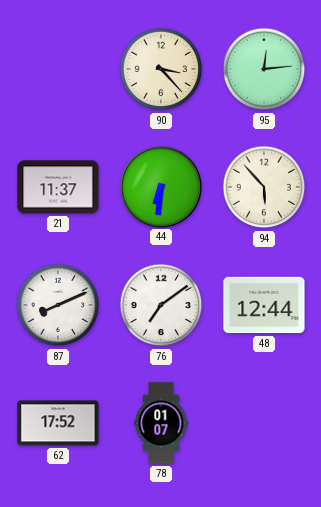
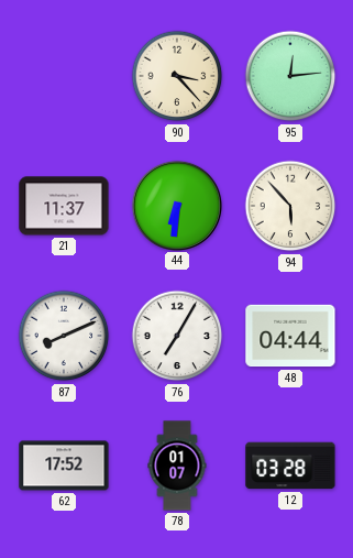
76: 7:09 -> 7:05
48: 12:44 -> 04:44
12: none -> 03:28
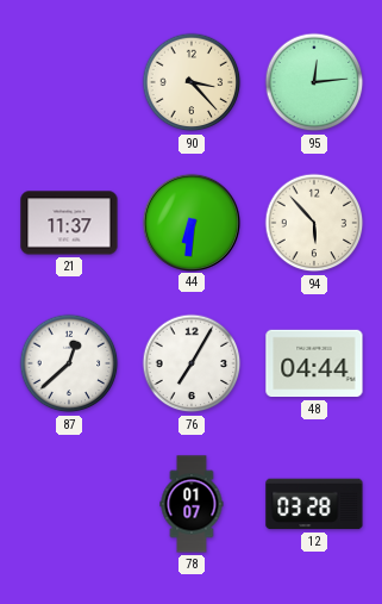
87: 8:11 -> 12:38
62: 17:52 -> none
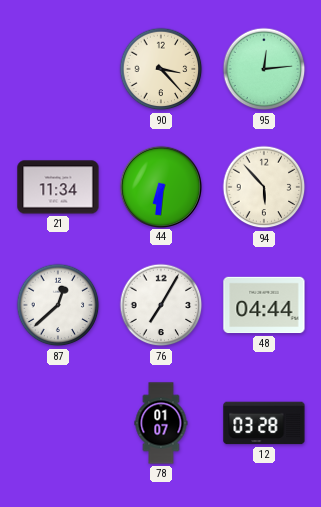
21: 11:37 -> 11:34
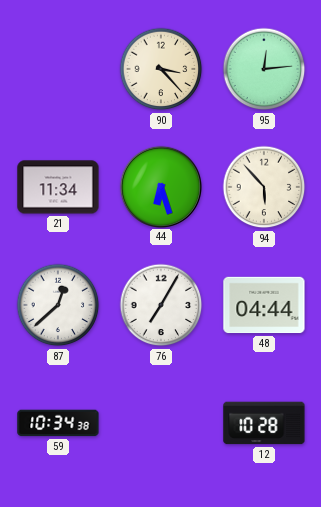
44: 6:31 -> 6:27
59: none -> 10:34
78: 01:07 -> none
12: 03:28 -> 10:28
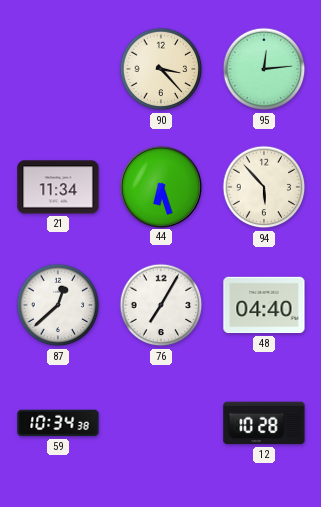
48: 04:44 -> 04:40
